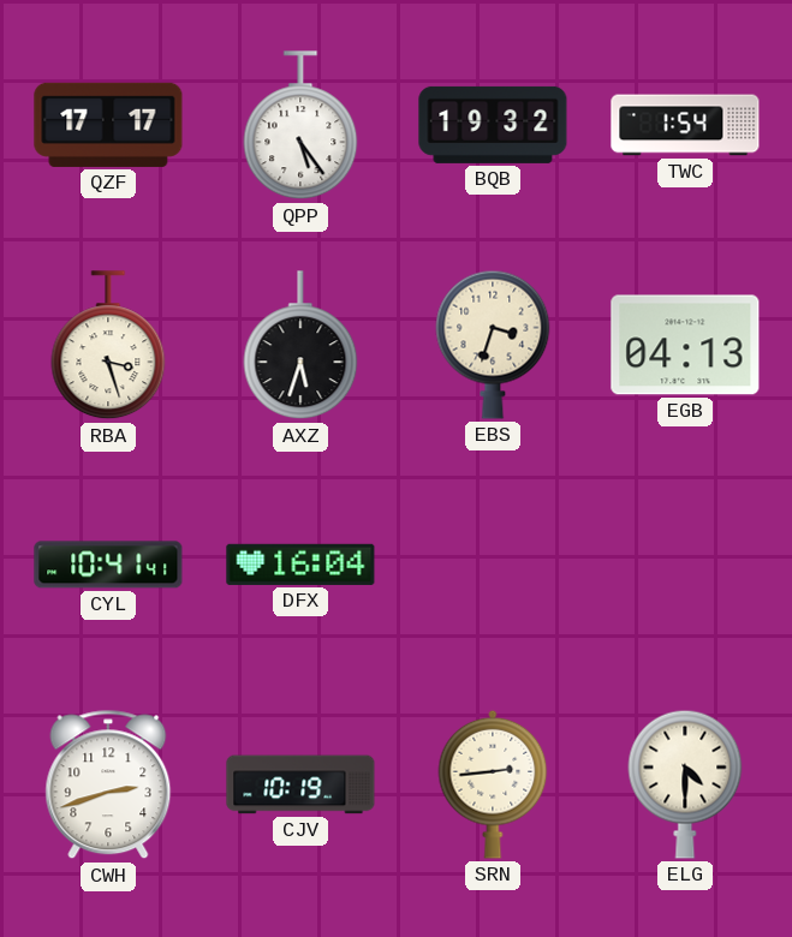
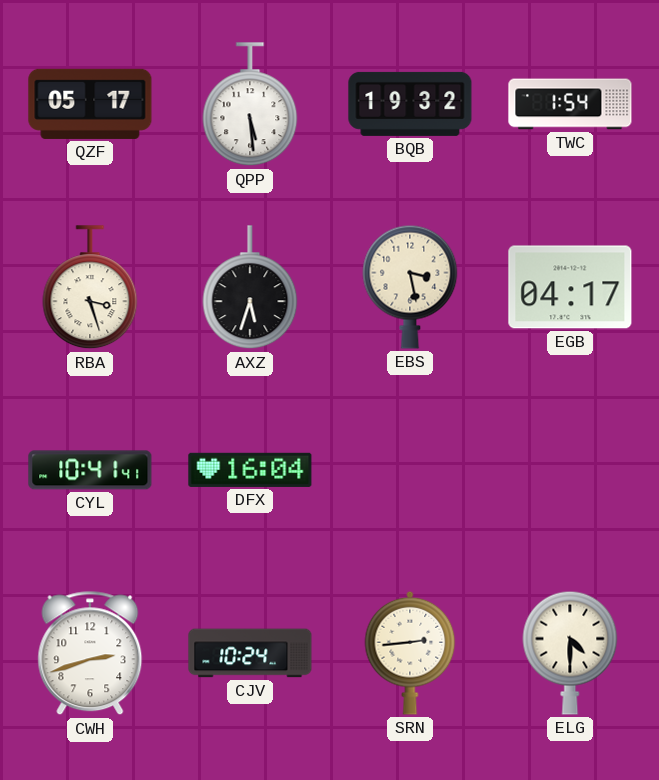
QZF: 17:17 -> 05:17
QPP: 5:24 -> 5:29
EBS: 3:33 -> 3:28
EGB: 04:13 -> 04:17
CJV: 10:19 -> 10:24
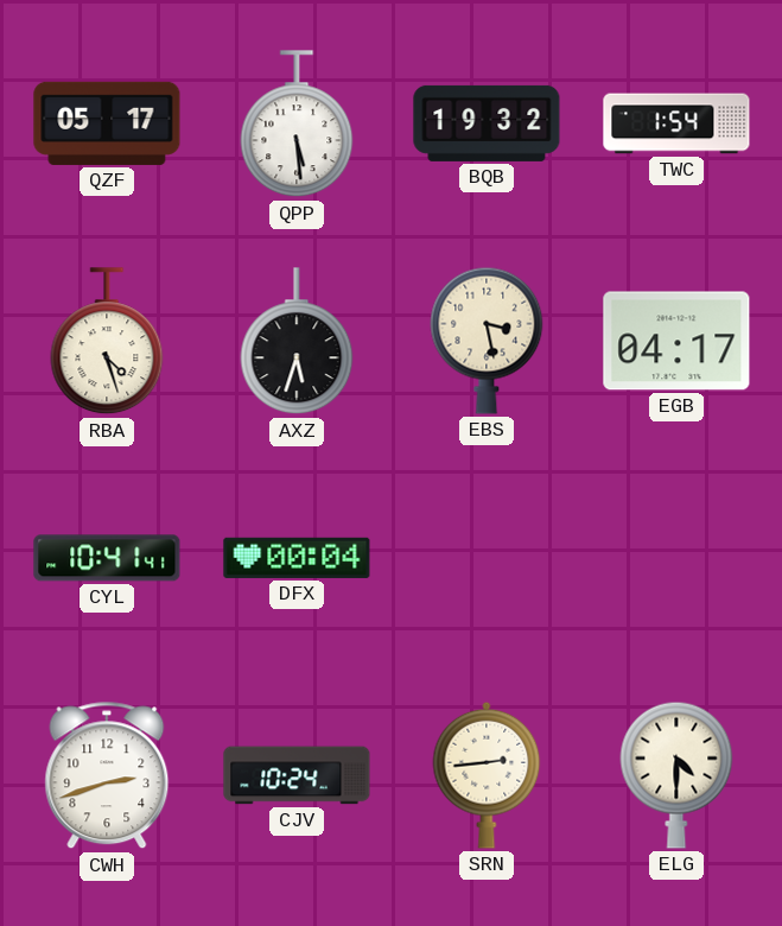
RBA: 3:27 -> 4:27
DFX: 16:04 -> 00:04
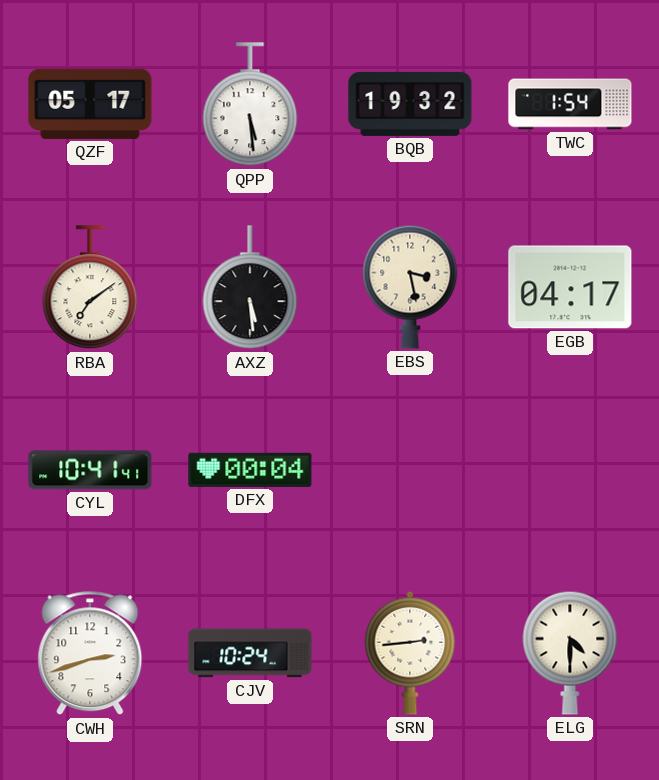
RBA: 4:27 -> 7:09
AXZ: 5:33 -> 5:29
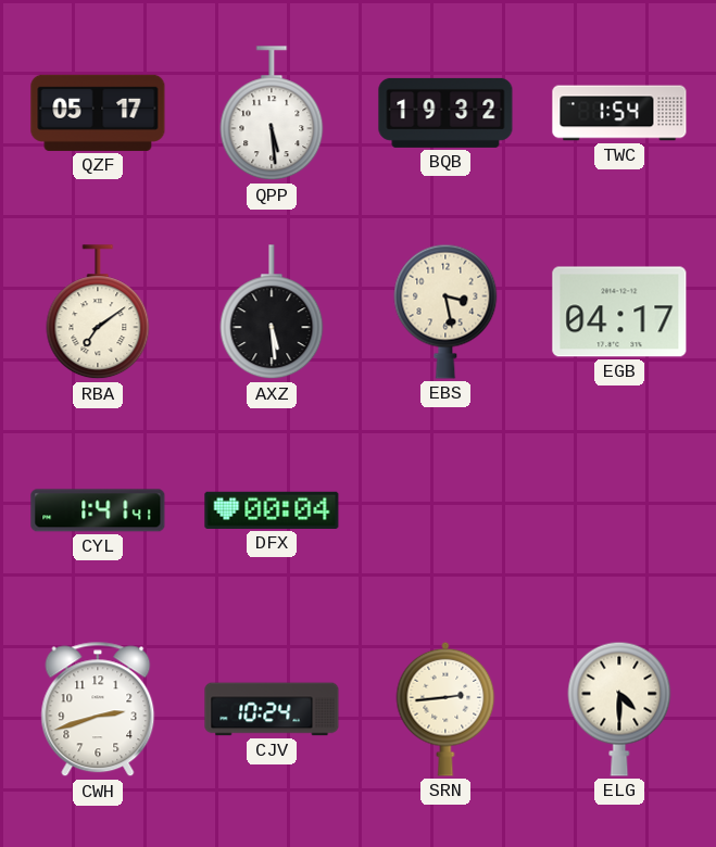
CYL: 10:41 -> 1:41
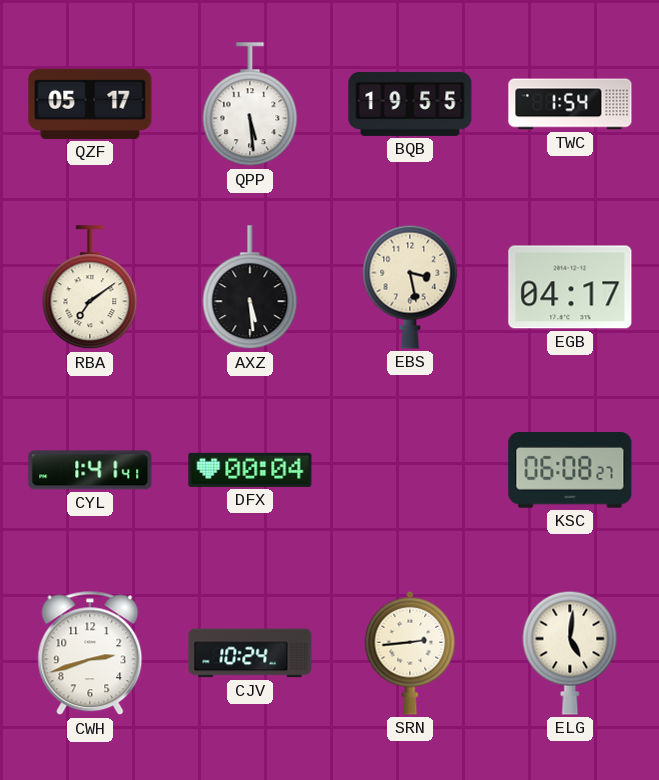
BQB: 19:32 -> 19:55
KSC: none -> 06:08
ELG: 4:30 -> 5:01
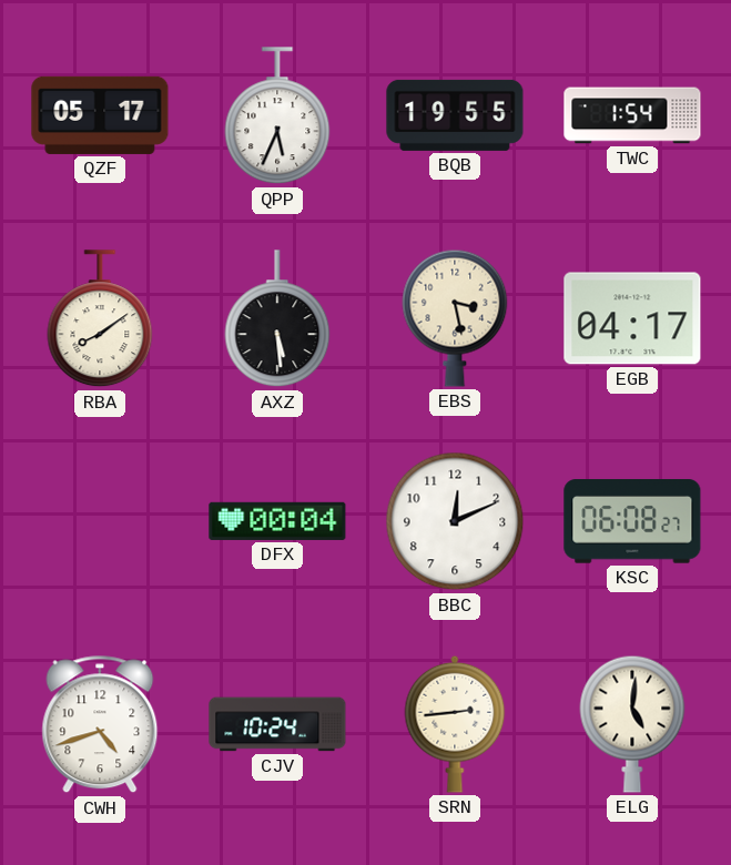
QPP: 5:29 -> 5:34
RBA: 7:09 -> 8:09
CYL: 1:41 -> none
BBC: none -> 12:11
CWH: 2:42 -> 4:42
